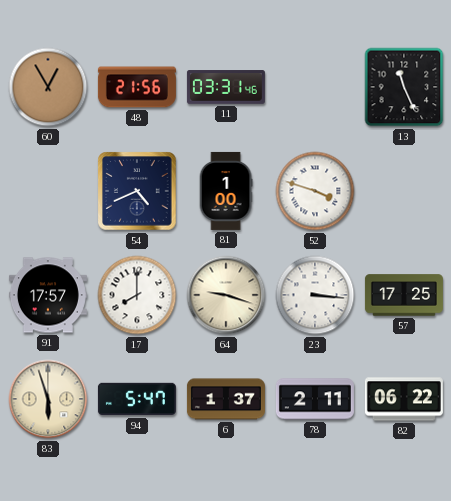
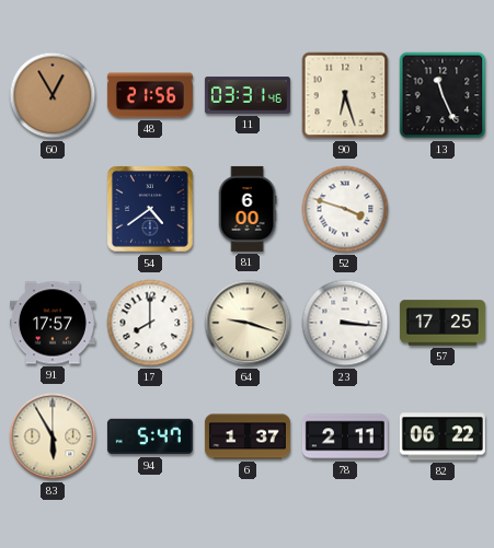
90: none -> 6:27
54: 4:41 -> 4:39
81: 1:00 -> 6:00
83: 5:57 -> 5:55
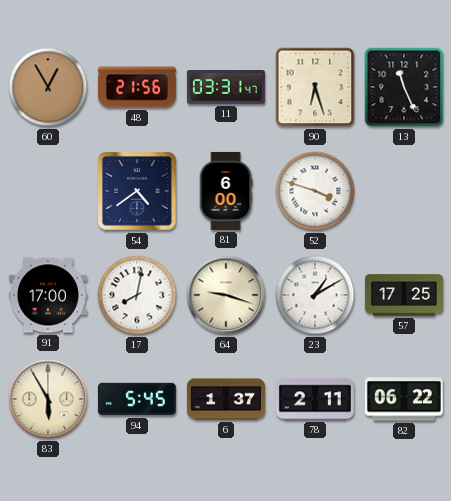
11: 03:31:46 -> 03:31:47
91: 17:57 -> 17:00
17: 8:00 -> 8:02
23: 3:16 -> 1:10
94: 5:47 -> 5:45
